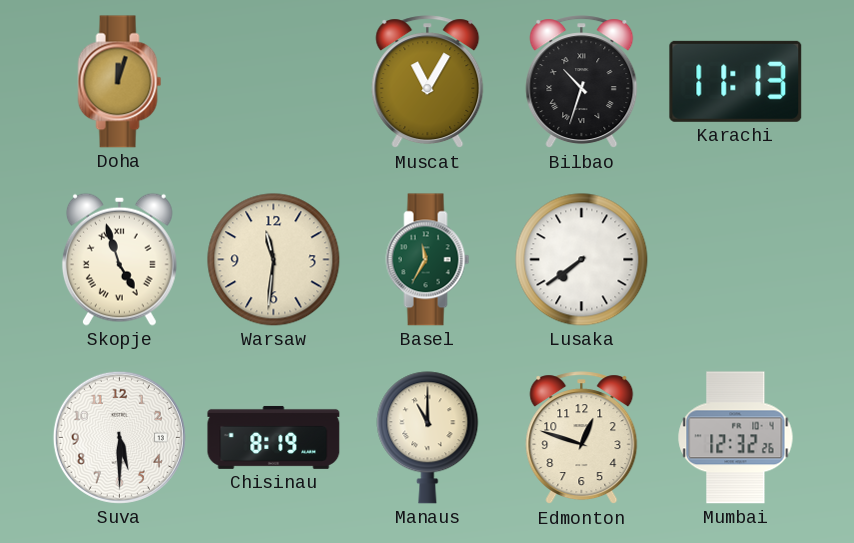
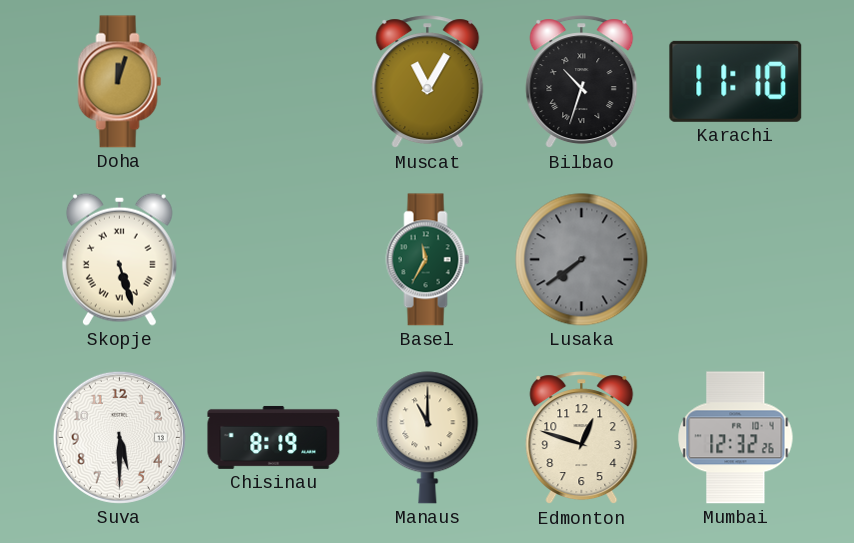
Karachi: 11:13 -> 11:10
Skopje: 4:57 -> 5:27
Warsaw: 11:31 -> none
Lusaka dial: white -> grey
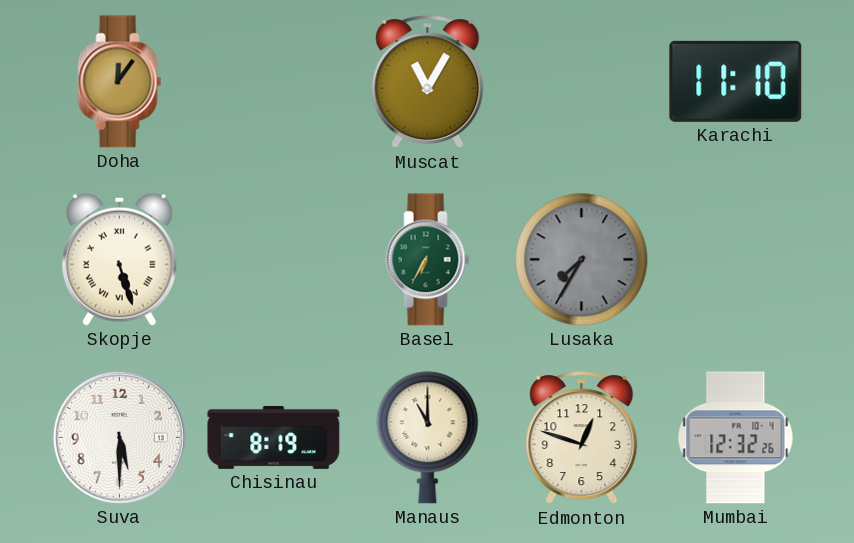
Doha: 12:03 -> 12:06
Bilbao: 10:33 -> none
Basel: 11:35 -> 6:35
Lusaka: 7:39 -> 7:35
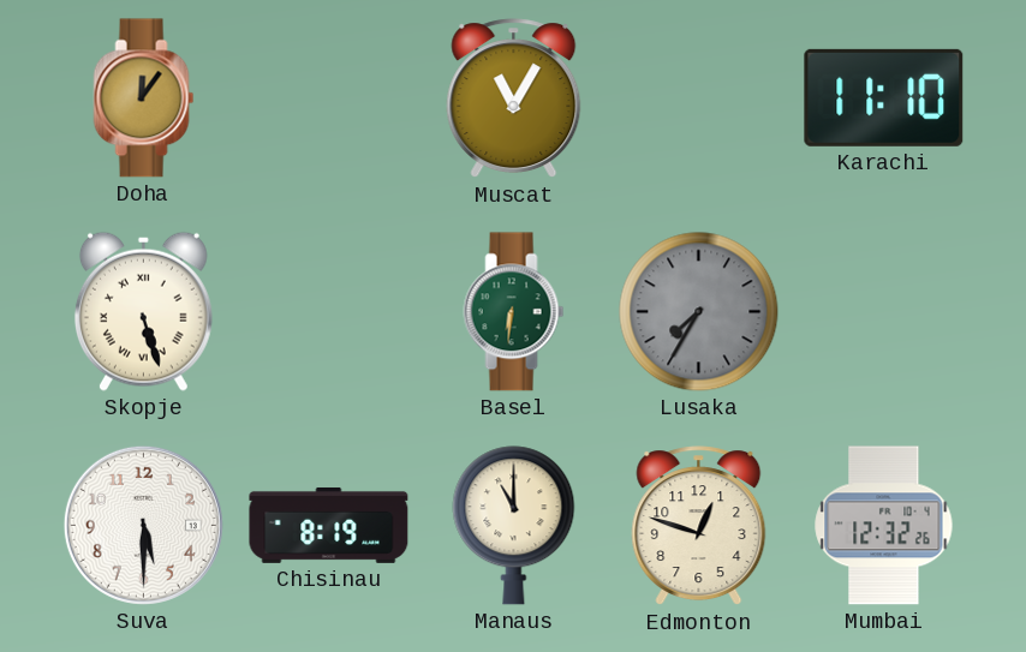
Basel: 6:35 -> 6:31
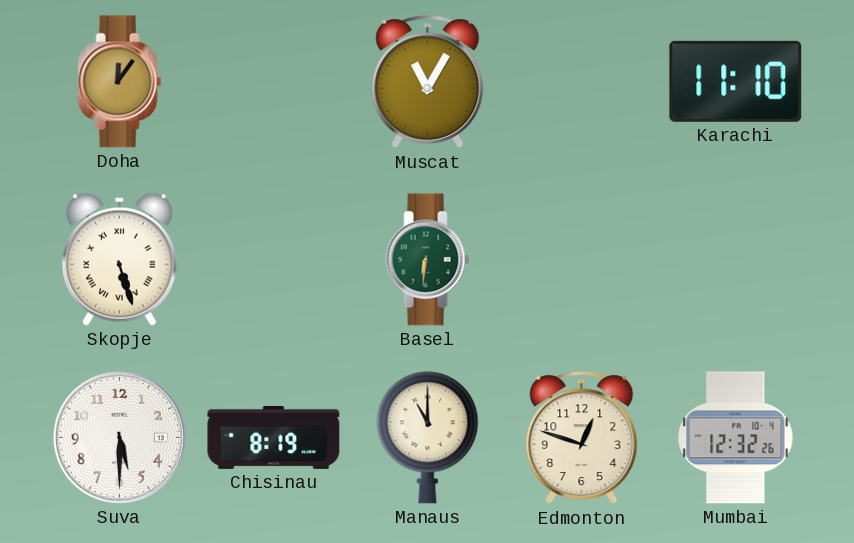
Lusaka: 7:35 -> none
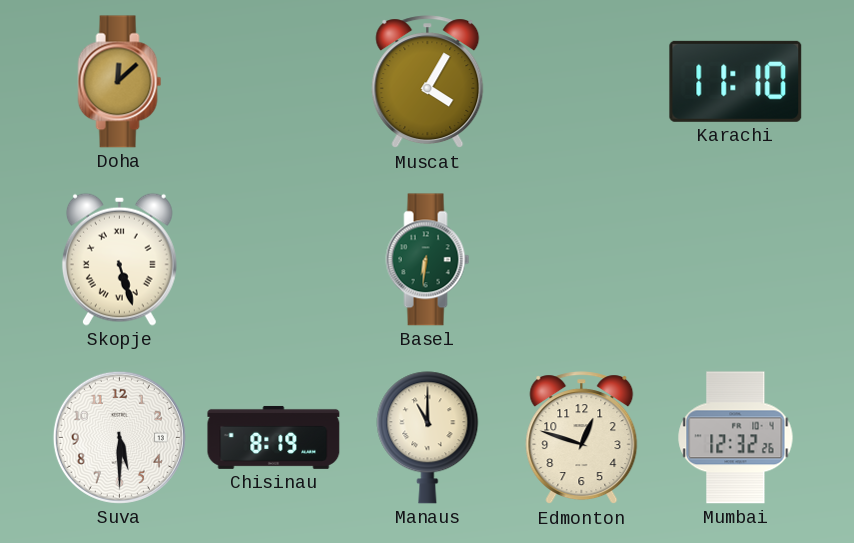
Doha: 12:06 -> 12:08
Muscat: 11:05 -> 4:05
